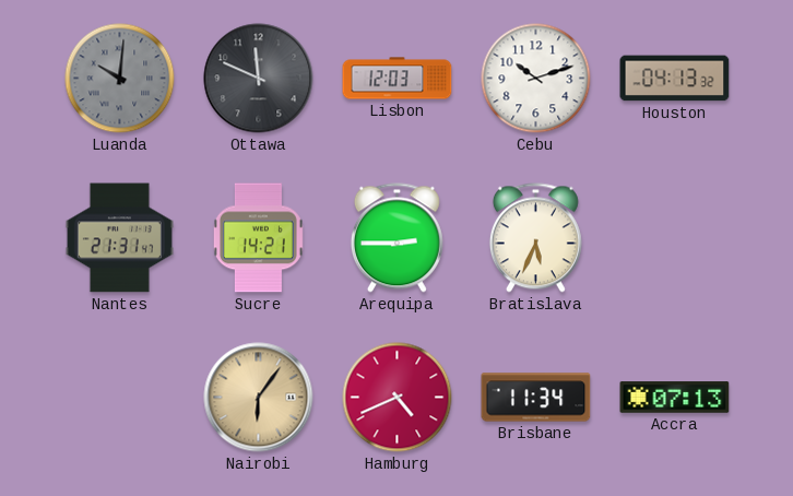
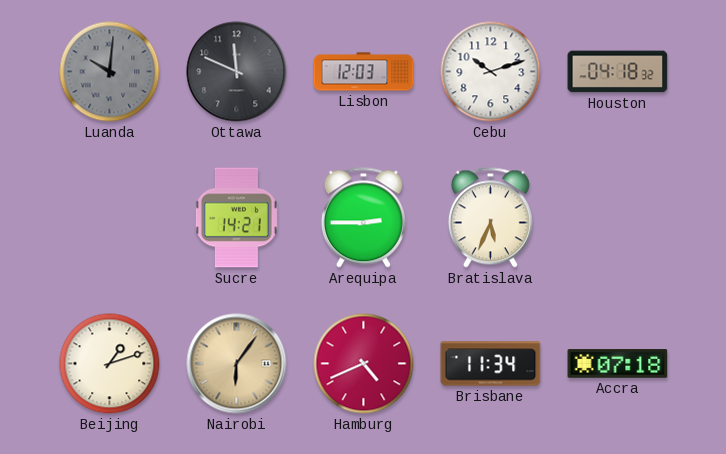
Houston: 04:13 -> 04:18
Nantes: 21:31 -> none
Beijing: none -> 1:12
Accra: 07:13 -> 07:18
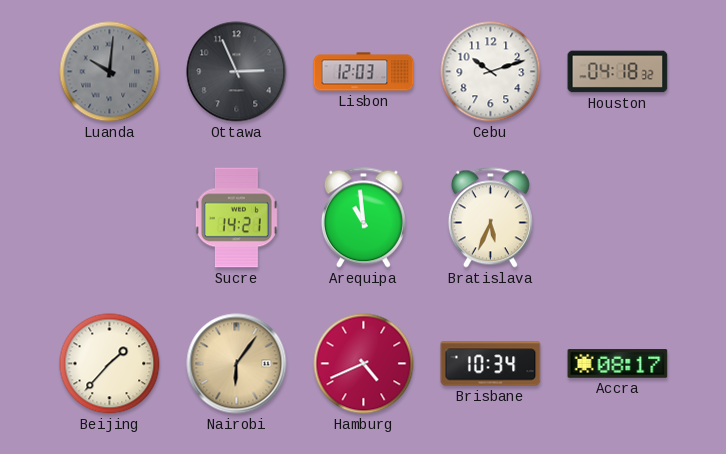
Ottawa: 11:49 -> 2:56
Arequipa: 2:45 -> 10:59
Beijing: 1:12 -> 1:37
Brisbane: 11:34 -> 10:34
Accra: 07:18 -> 08:17
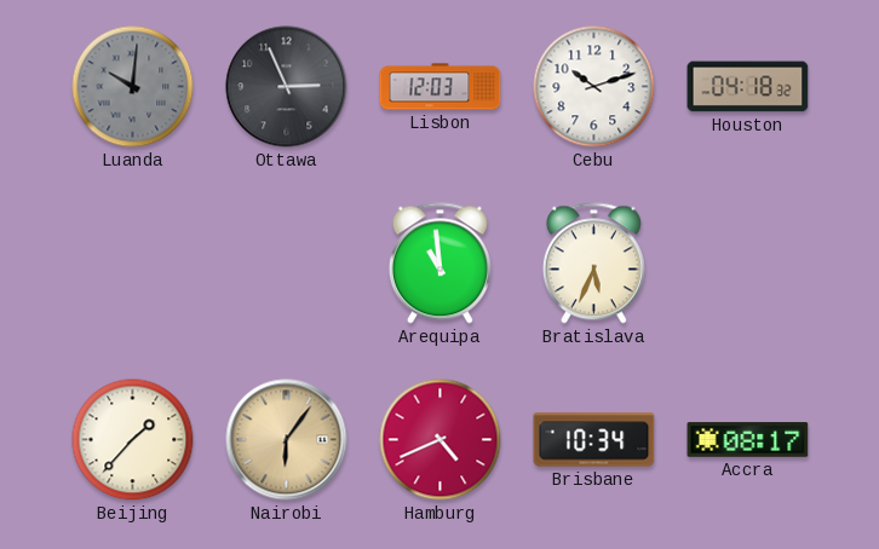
Sucre: 14:21 -> none
